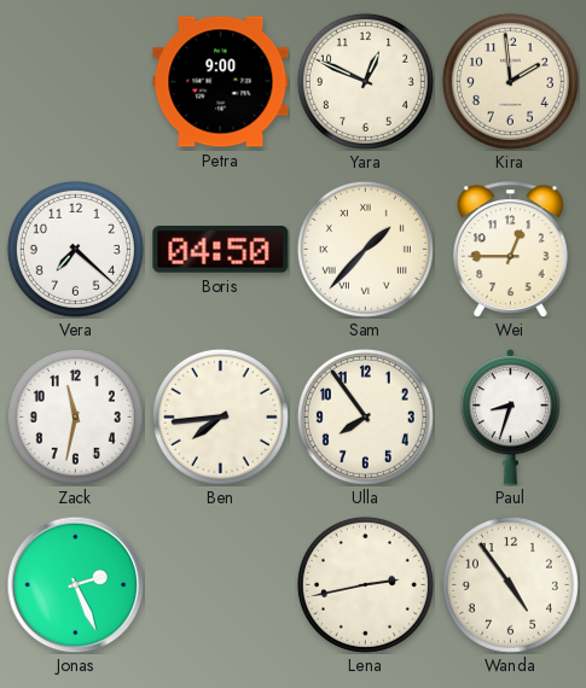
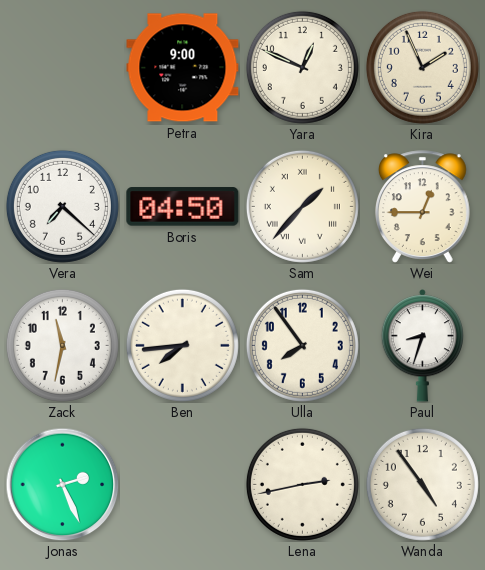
Kira: 1:59 -> 1:56
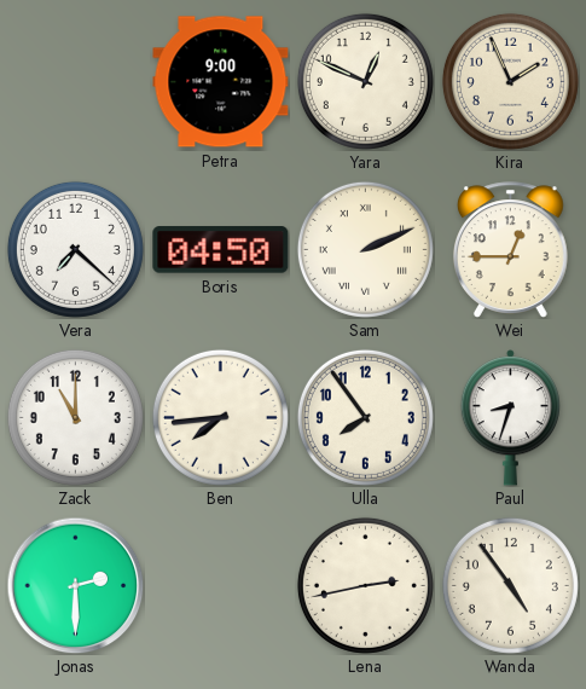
Sam: 1:37 -> 2:11
Zack: 11:32 -> 11:00
Jonas: 2:26 -> 2:30
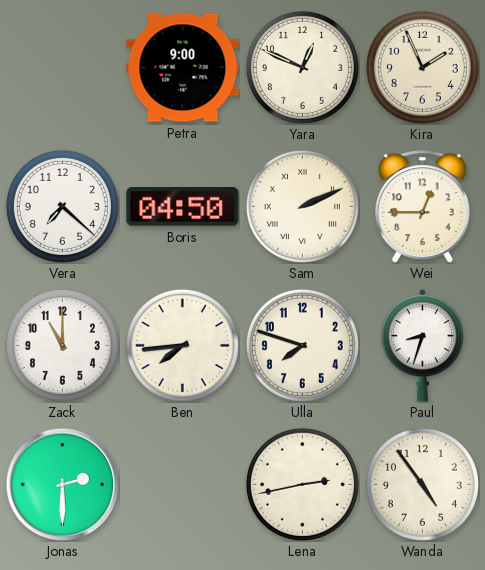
Ulla: 7:54 -> 7:48
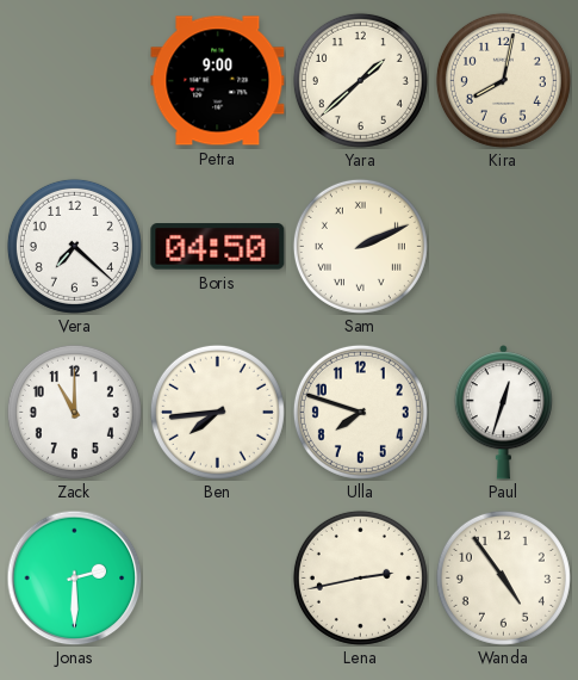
Yara: 12:49 -> 1:38
Kira: 1:56 -> 8:02
Wei: 12:45 -> none
Paul: 8:33 -> 12:33
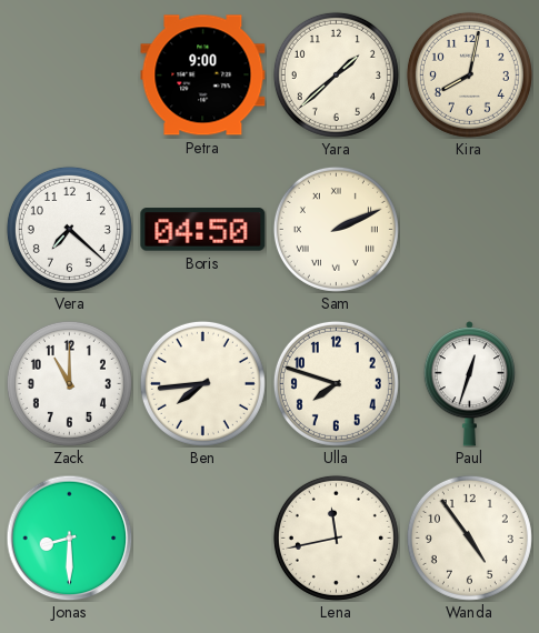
Jonas: 2:30 -> 8:30
Lena: 2:43 -> 11:43
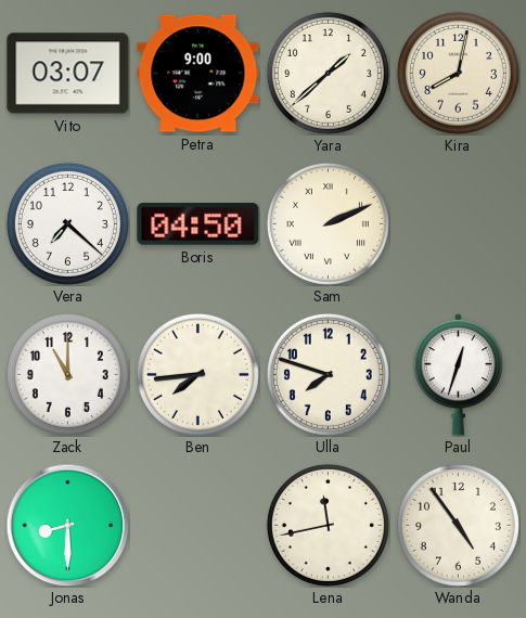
Vito: none -> 03:07
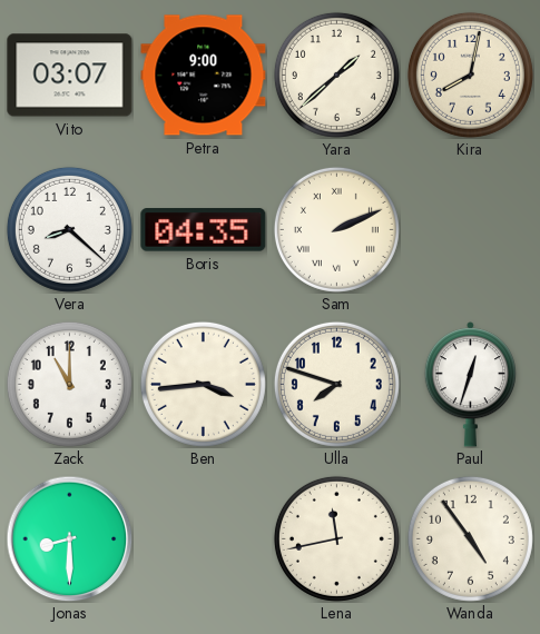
Vera: 7:22 -> 8:22
Boris: 04:50 -> 04:35
Ben: 7:44 -> 3:44
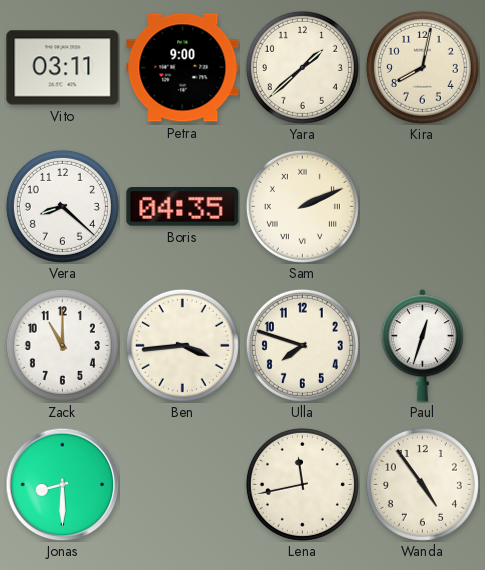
Vito: 03:07 -> 03:11
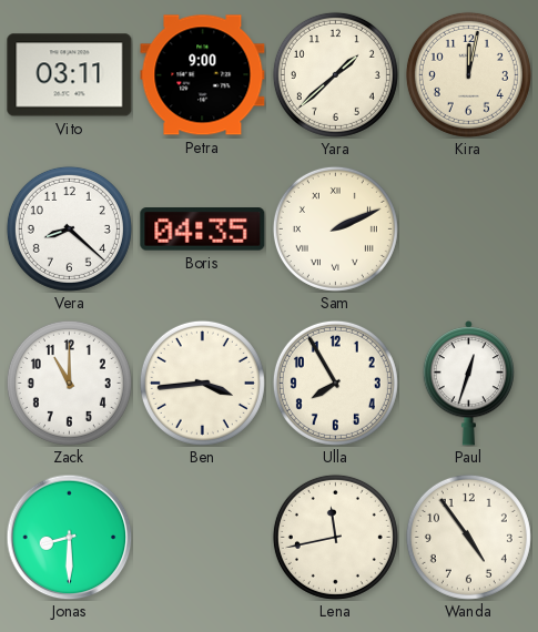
Kira: 8:02 -> 12:02
Ulla: 7:48 -> 7:55
